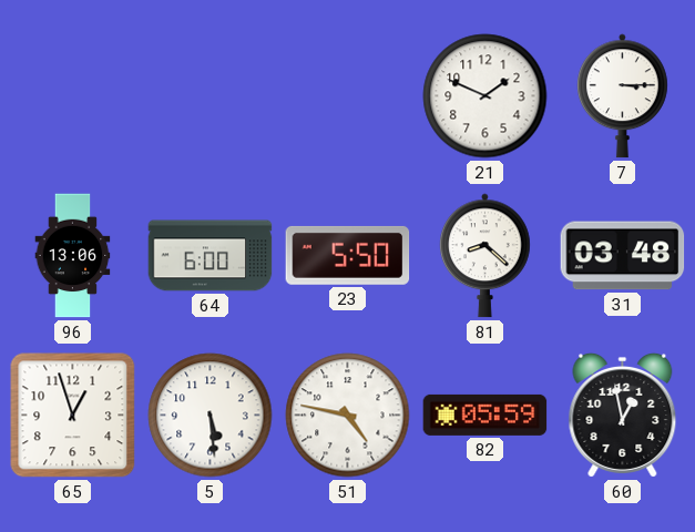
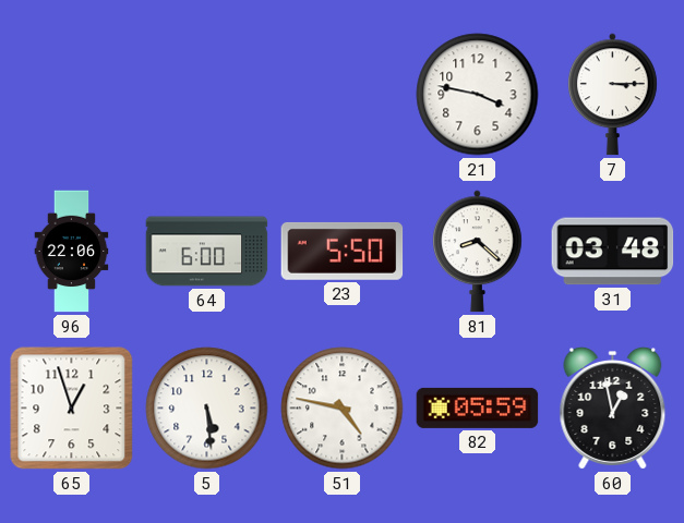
21: 1:49 -> 3:47
96: 13:06 -> 22:06
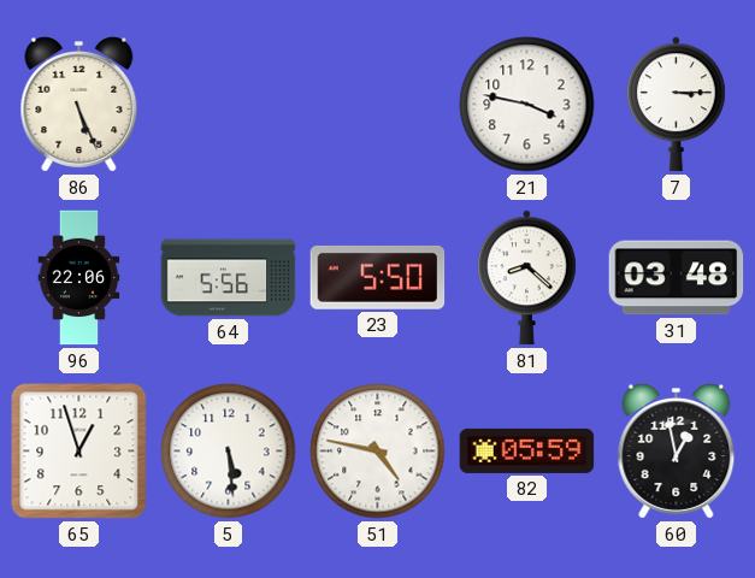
86: none -> 5:26
64: 6:00 -> 5:56
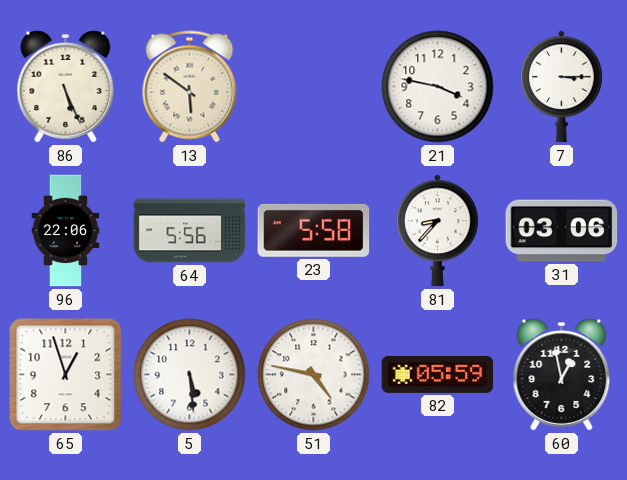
13: none -> 5:51
23: 5:50 -> 5:58
81: 8:22 -> 8:37
31: 03:48 -> 03:06
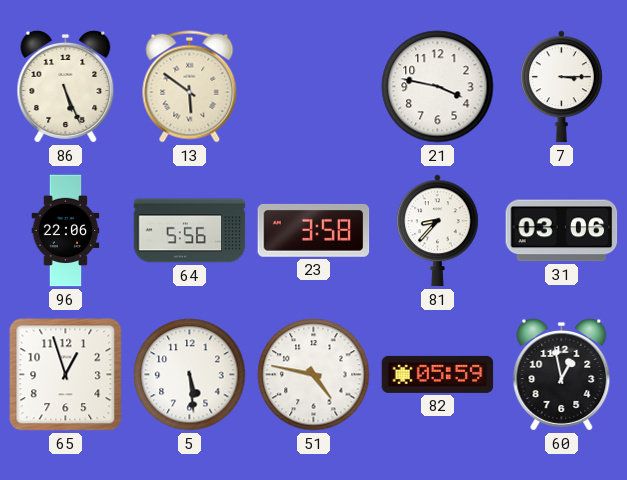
23: 5:58 -> 3:58
